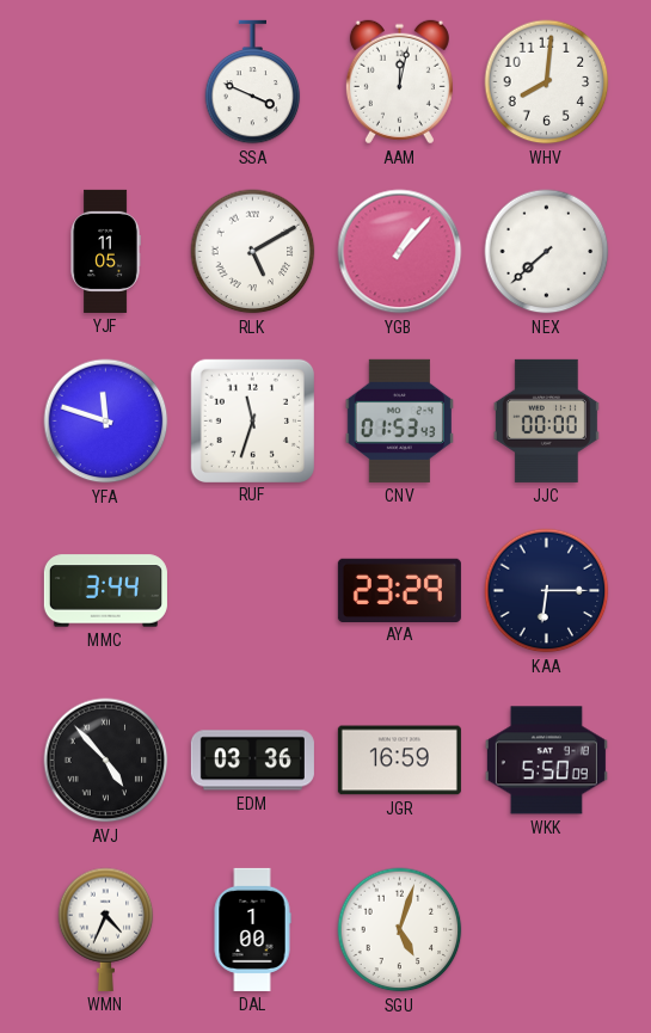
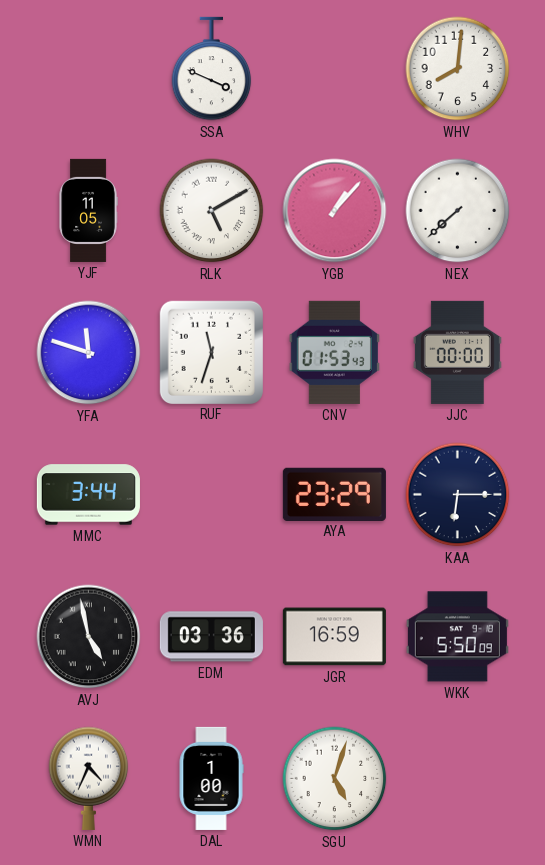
AAM: 12:02 -> none
AVJ: 4:53 -> 4:58
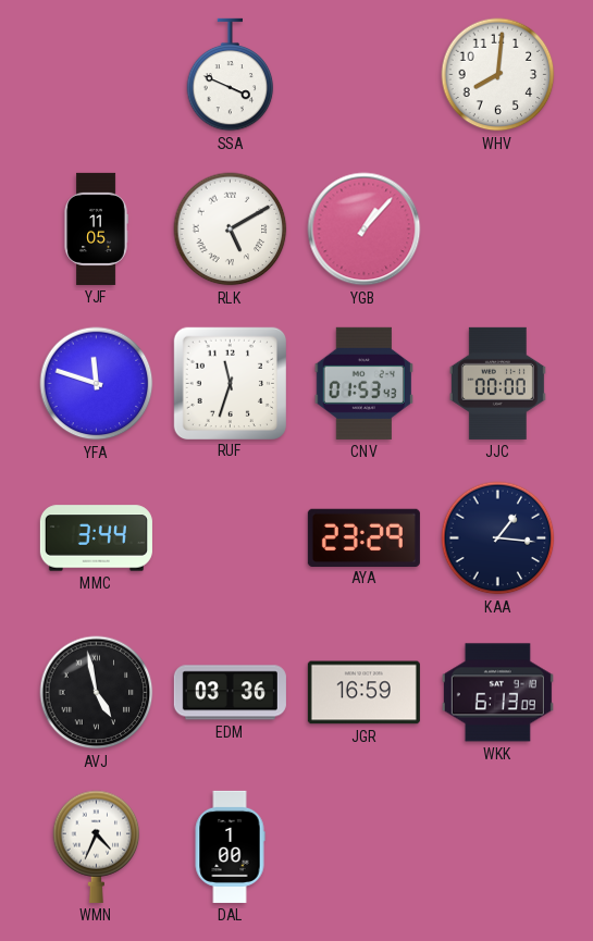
NEX: 7:38 -> none
KAA: 6:15 -> 1:16
WKK: 5:50 -> 6:13
SGU: 5:03 -> none
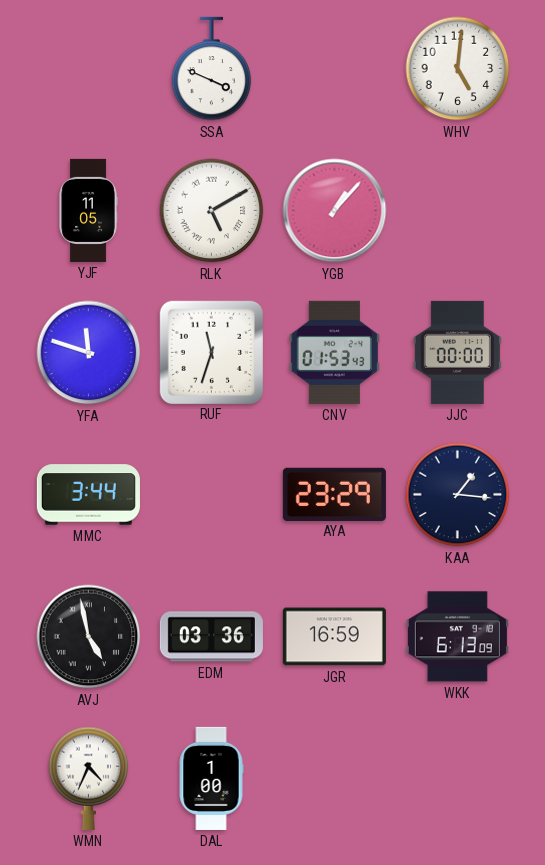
WHV: 8:01 -> 5:01
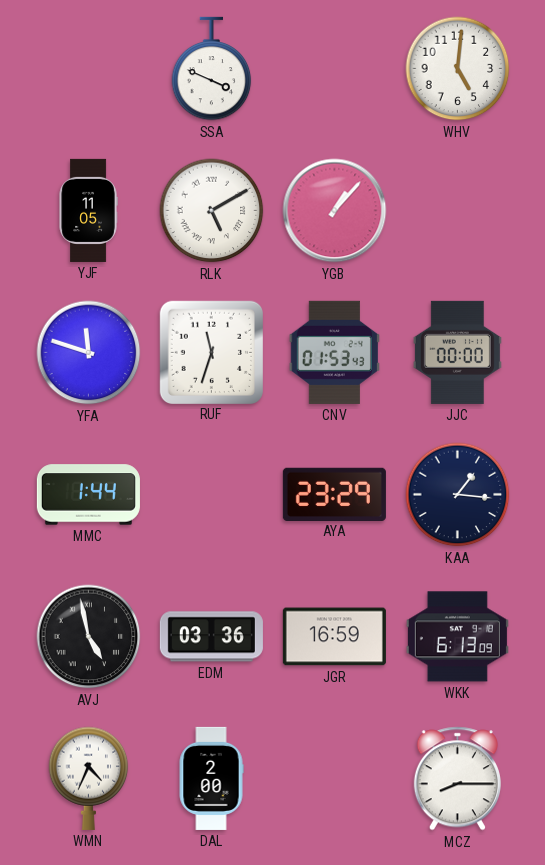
MMC: 3:44 -> 1:44
DAL: 1:00 -> 2:00
MCZ: none -> 8:15
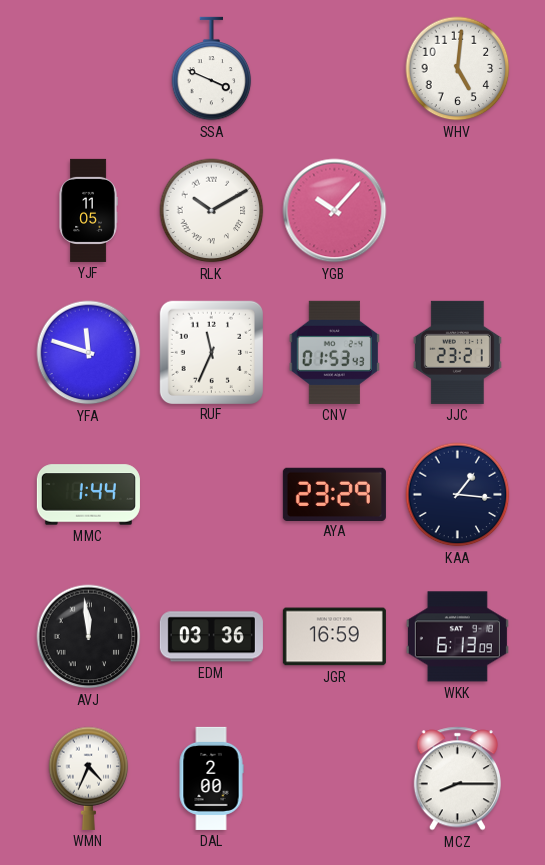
RLK: 5:10 -> 10:10
YGB: 1:07 -> 10:07
RUF: 11:33 -> 11:34
JJC: 00:00 -> 23:21
AVJ: 4:58 -> 11:59
